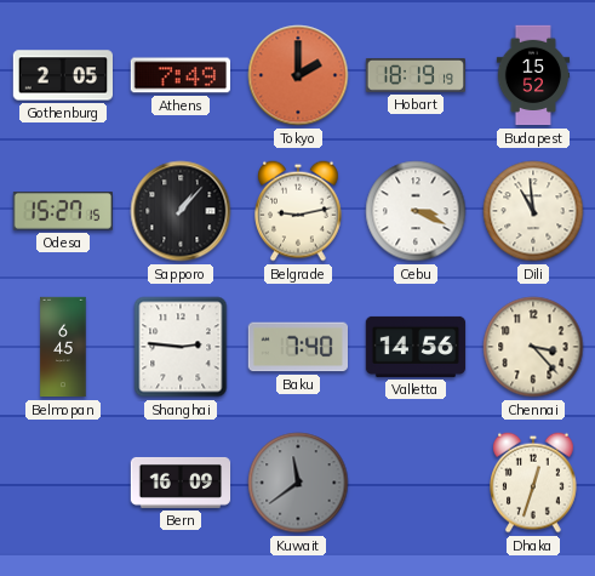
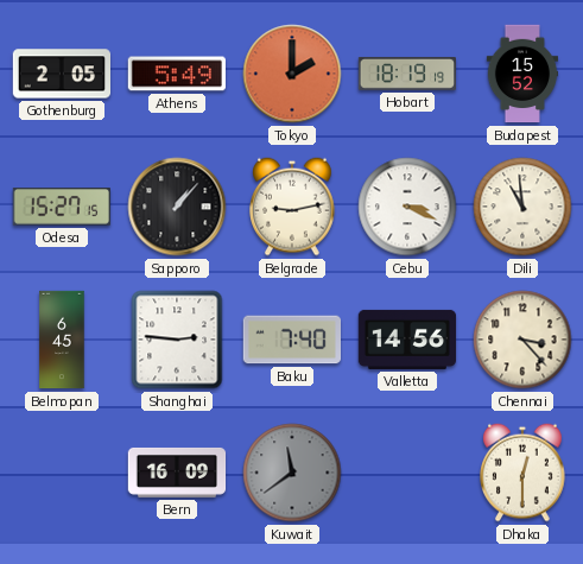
Athens: 7:49 -> 5:49
Dhaka: 12:33 -> 12:30
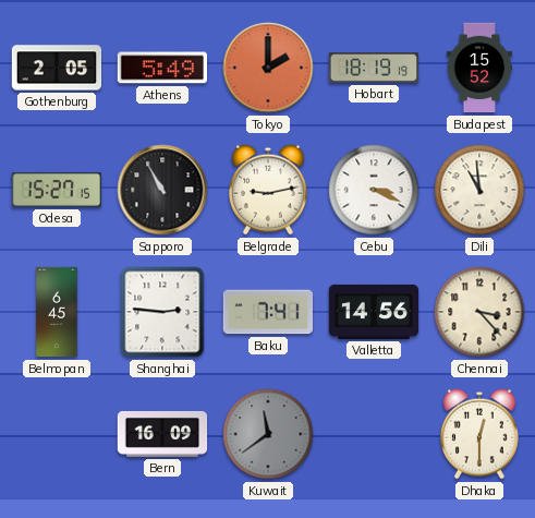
Sapporo: 1:07 -> 10:55
Baku: 7:40 -> 7:41
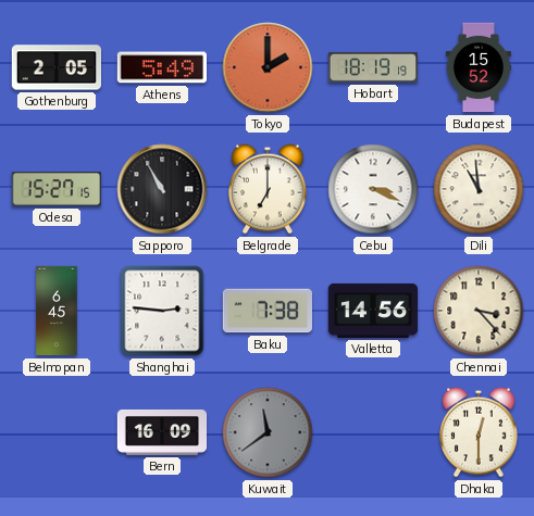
Belgrade: 9:13 -> 7:00
Baku: 7:41 -> 7:38
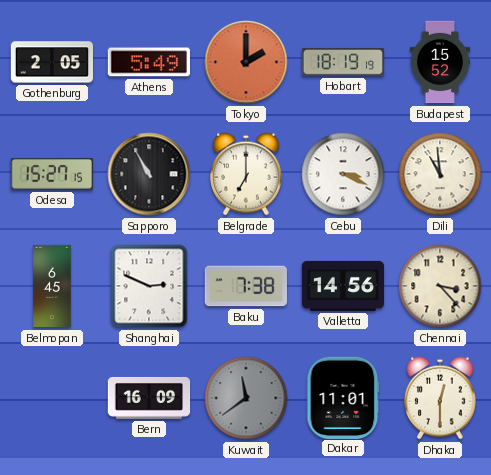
Shanghai: 2:46 -> 2:49
Dakar: none -> 11:01
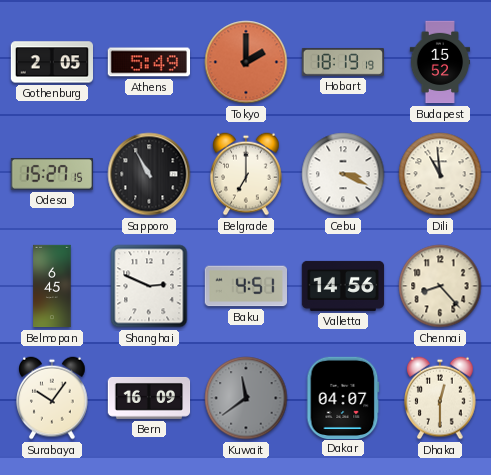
Baku: 7:38 -> 4:51
Chennai: 3:23 -> 8:23
Surabaya: none -> 10:06
Dakar: 11:01 -> 04:07
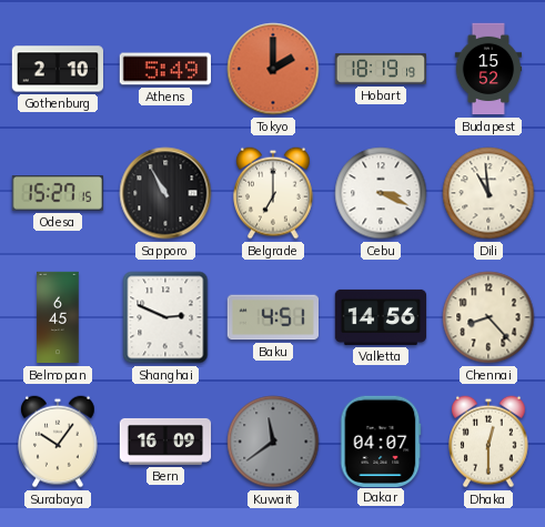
Gothenburg: 2:05 -> 2:10
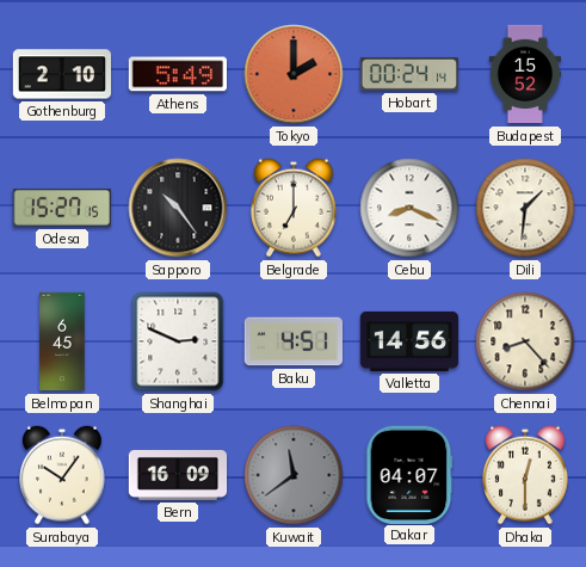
Hobart: 18:19 -> 00:24
Sapporo: 10:55 -> 10:24
Cebu: 3:19 -> 8:19
Dili: 10:59 -> 1:31
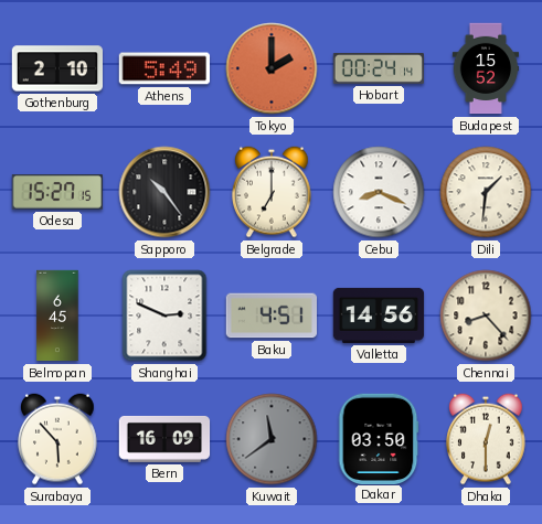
Surabaya: 10:06 -> 5:53
Dakar: 04:07 -> 03:50
